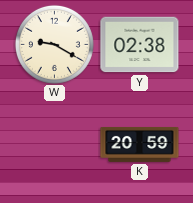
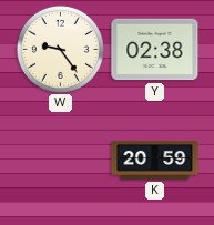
W: 9:20 -> 9:24
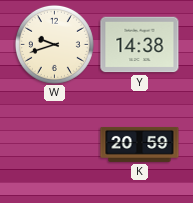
W: 9:24 -> 9:42
Y: 02:38 -> 14:38
